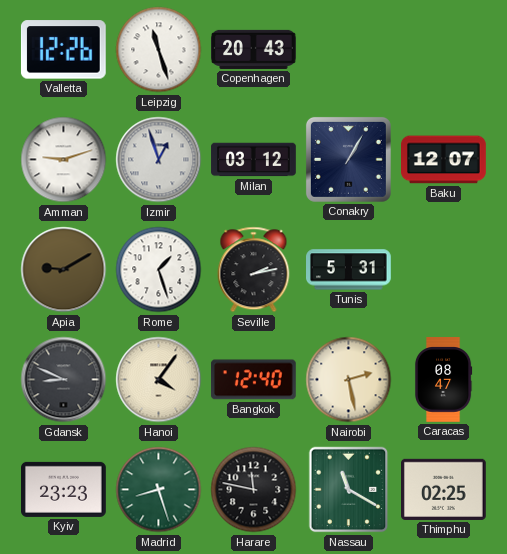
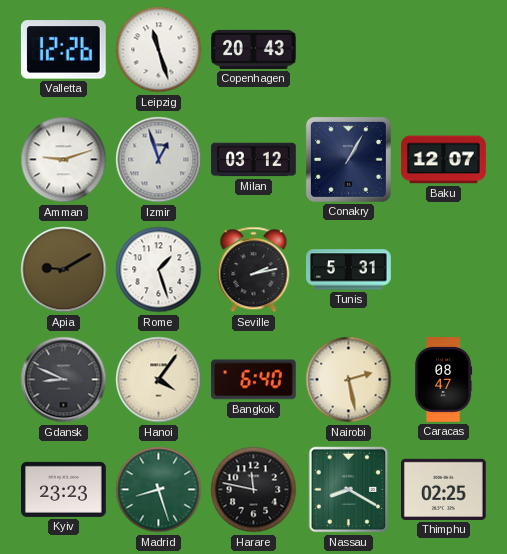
Bangkok: 12:40 -> 6:40
Nassau: 11:20 -> 8:20
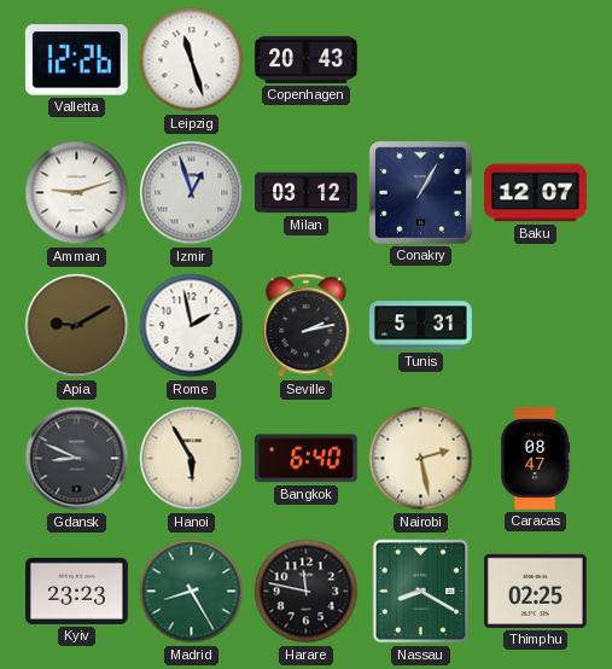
Rome: 1:27 -> 1:58
Hanoi: 4:06 -> 5:55
Madrid: 8:27 -> 8:25
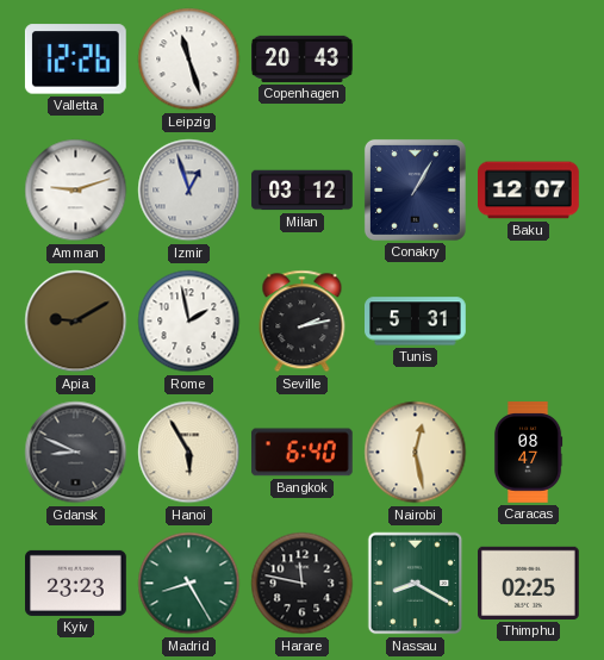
Nairobi: 2:28 -> 12:28
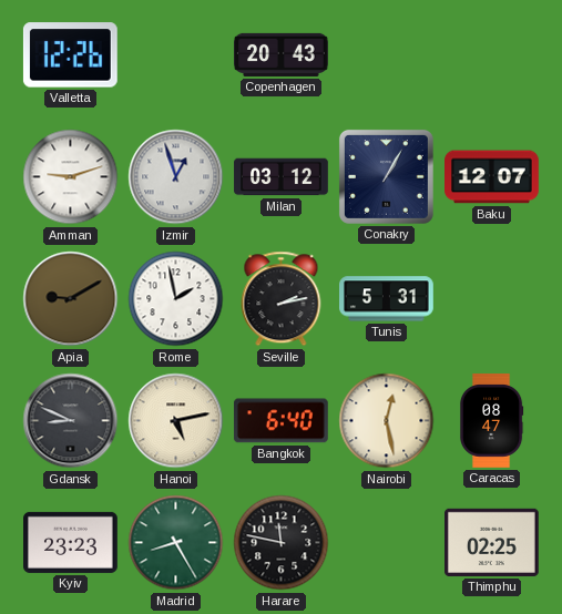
Leipzig: 11:27 -> none
Hanoi: 5:55 -> 5:13
Nassau: 8:20 -> none
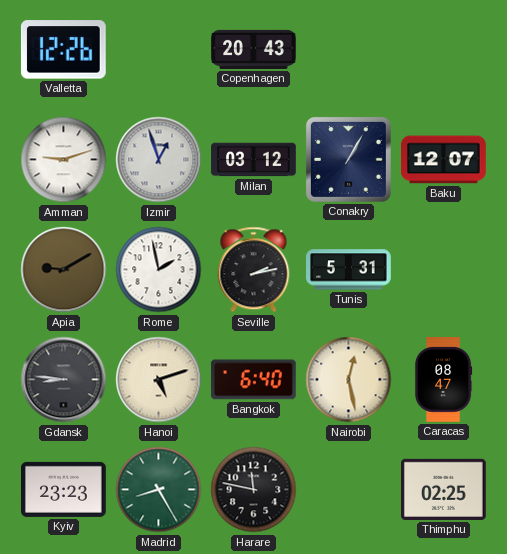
Gdansk: 8:49 -> 8:46
Hanoi: 5:13 -> 5:12
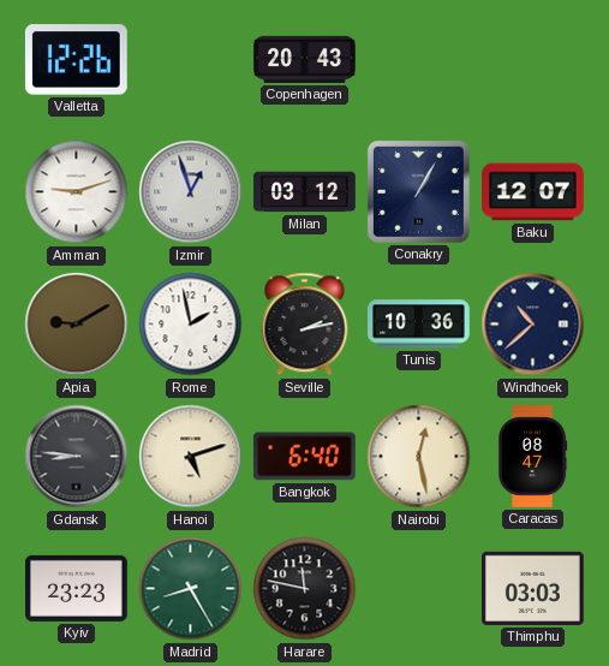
Tunis: 5:31 -> 10:36
Windhoek: none -> 10:38
Thimphu: 02:25 -> 03:03
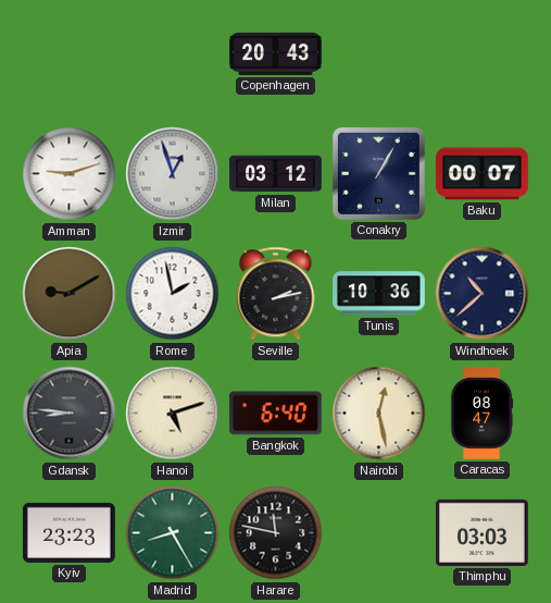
Valletta: 12:26 -> none
Baku: 12:07 -> 00:07
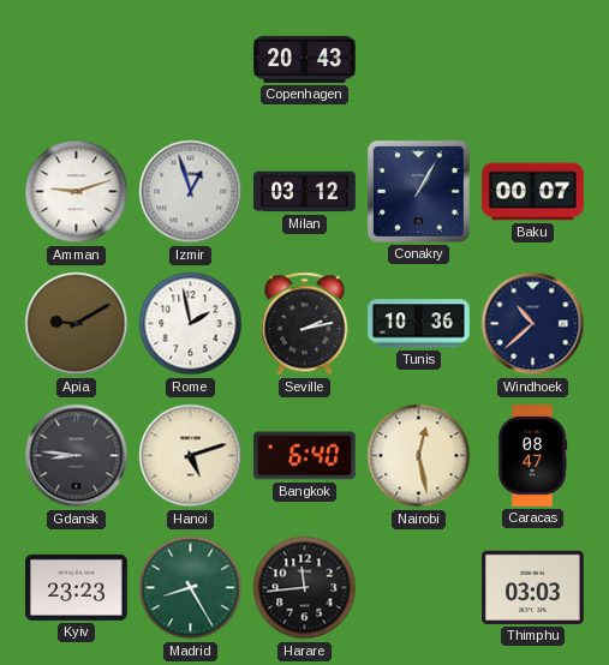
Harare: 11:47 -> 11:44
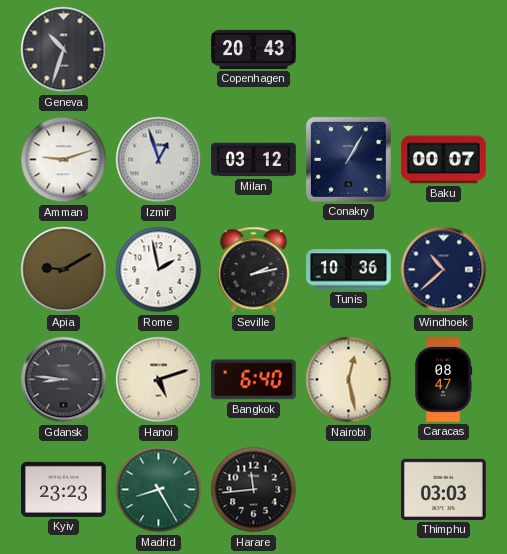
Geneva: none -> 10:33
